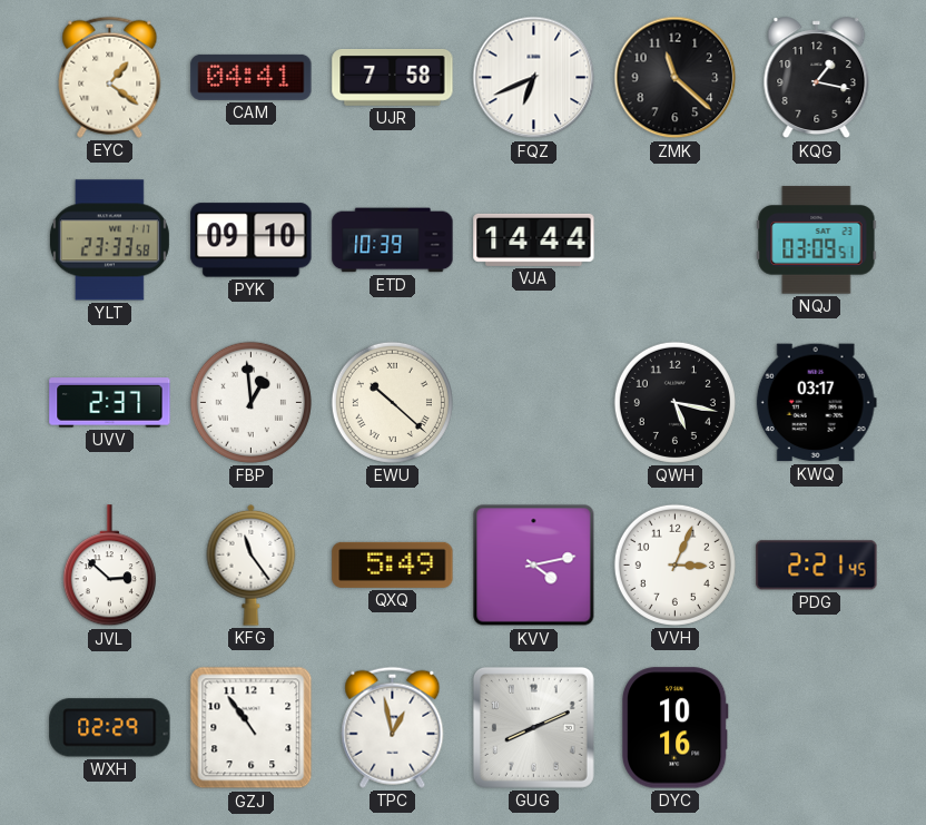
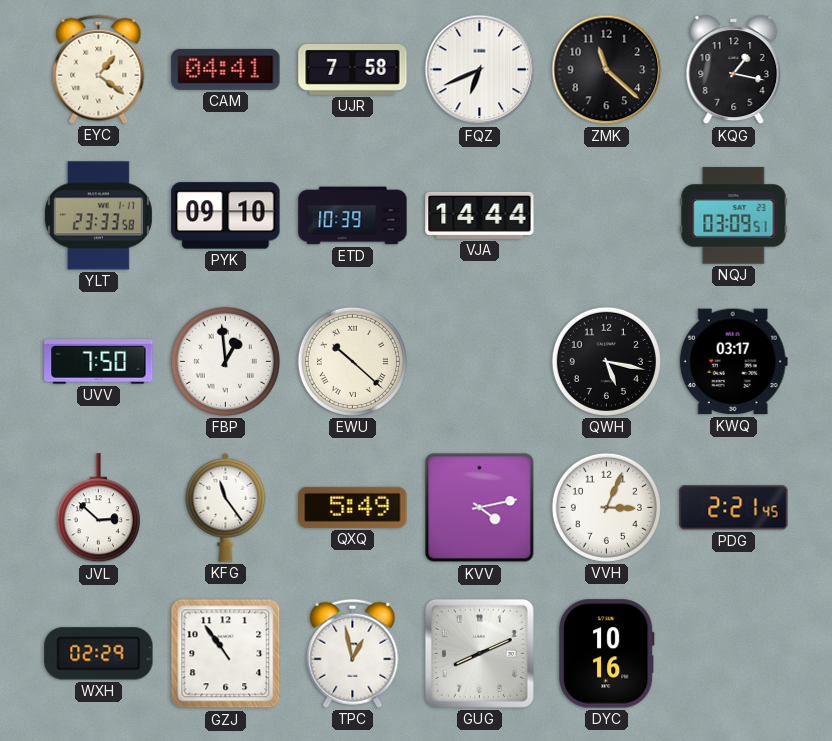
UVV: 2:37 -> 7:50
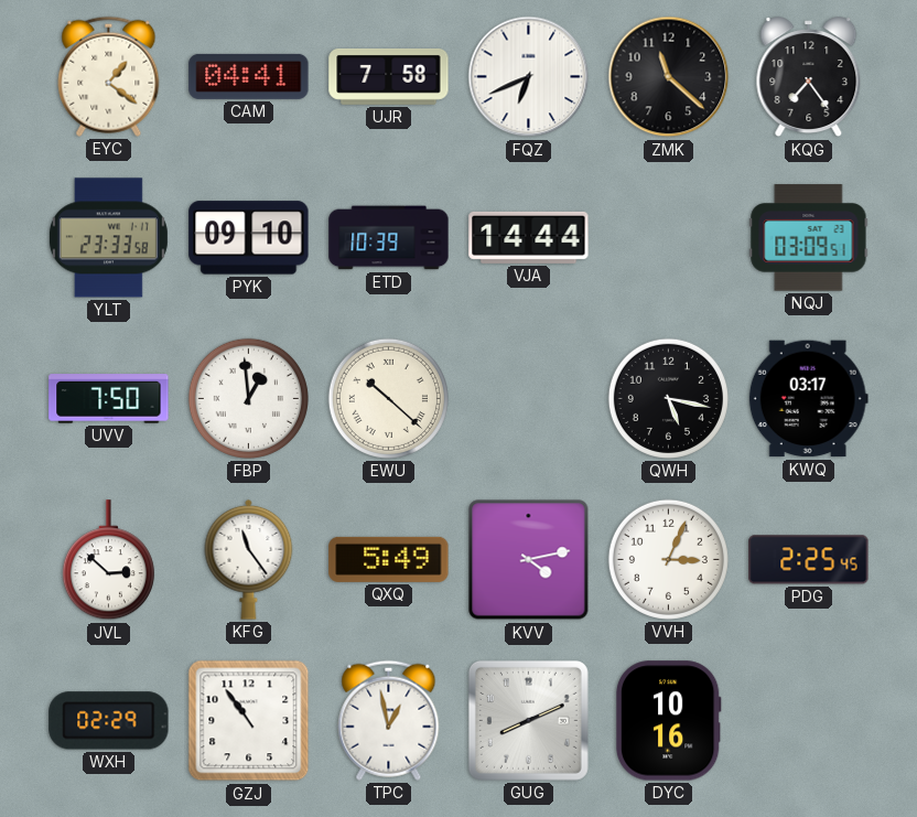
KQG: 1:17 -> 7:24
PDG: 2:21 -> 2:25
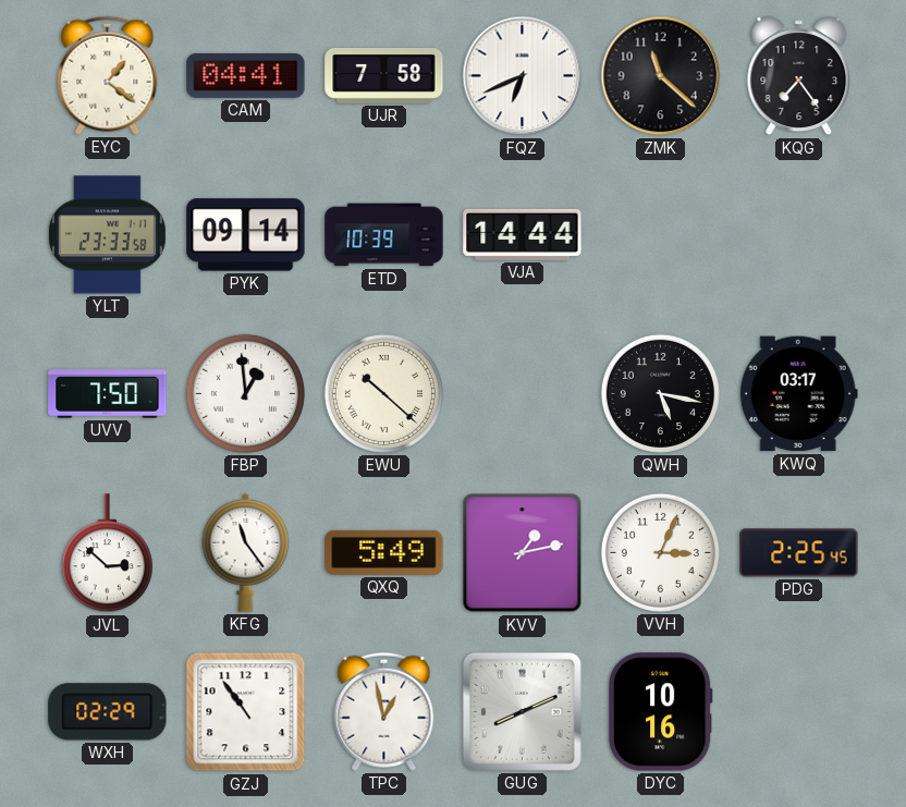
PYK: 09:10 -> 09:14
NQJ: 03:09 -> none
KVV: 4:13 -> 1:13
